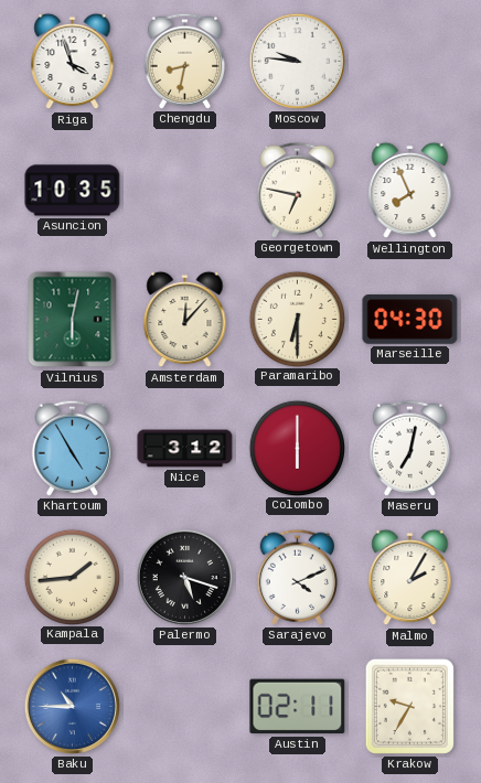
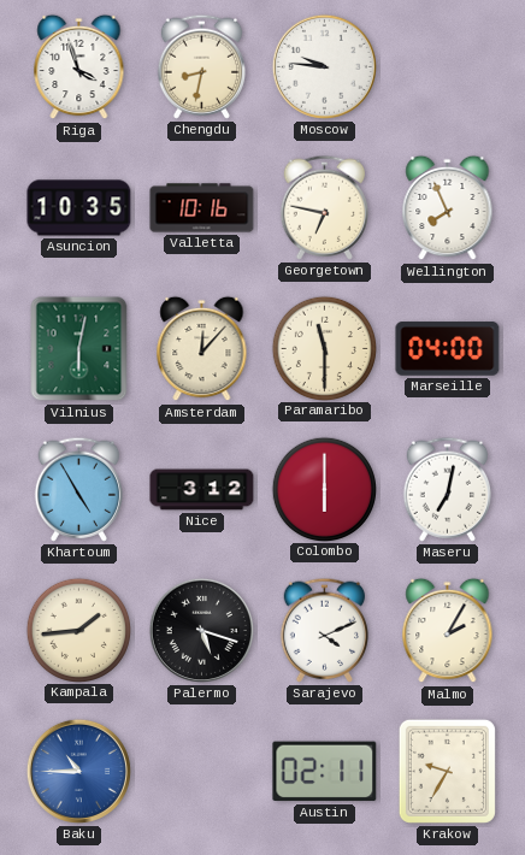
Valletta: none -> 10:16
Paramaribo: 6:30 -> 11:30
Marseille: 04:30 -> 04:00
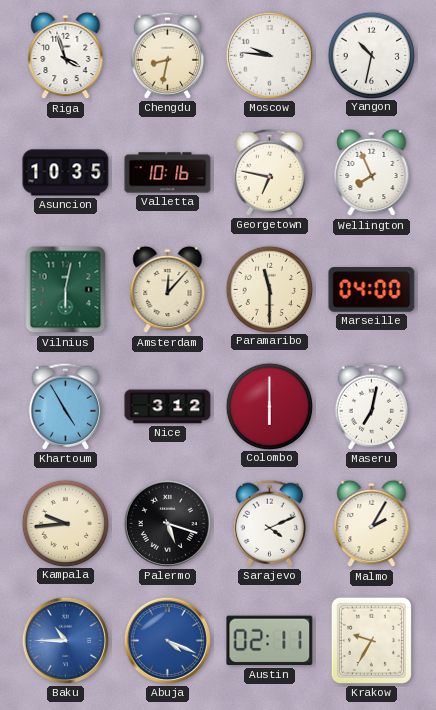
Yangon: none -> 10:32
Kampala: 1:44 -> 9:44
Abuja: none -> 4:19
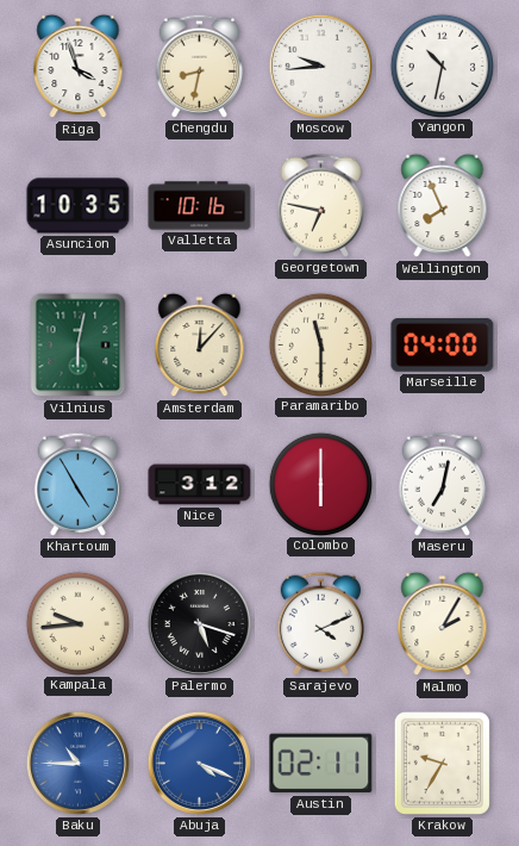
Moscow: 9:46 -> 9:44
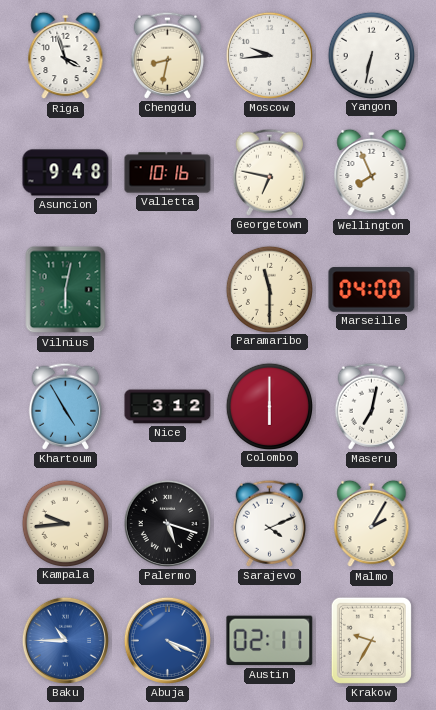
Yangon: 10:32 -> 6:32
Asuncion: 10:35 -> 9:48
Amsterdam: 12:07 -> none
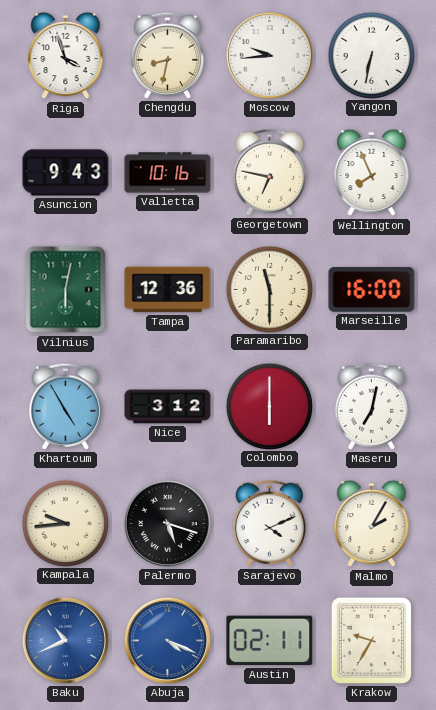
Asuncion: 9:48 -> 9:43
Tampa: none -> 12:36
Marseille: 04:00 -> 16:00
Baku: 10:45 -> 10:41
